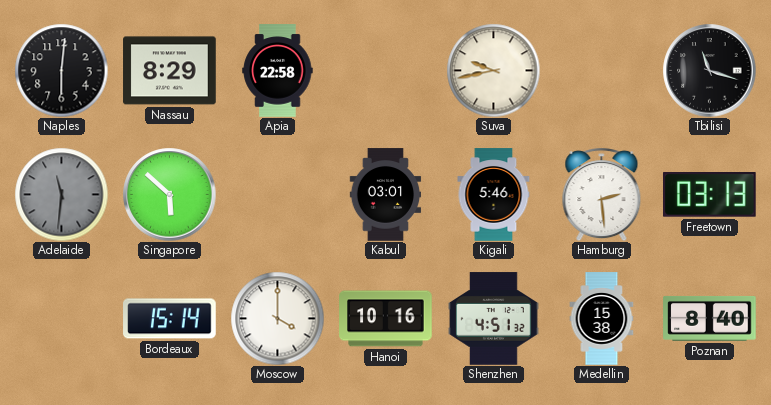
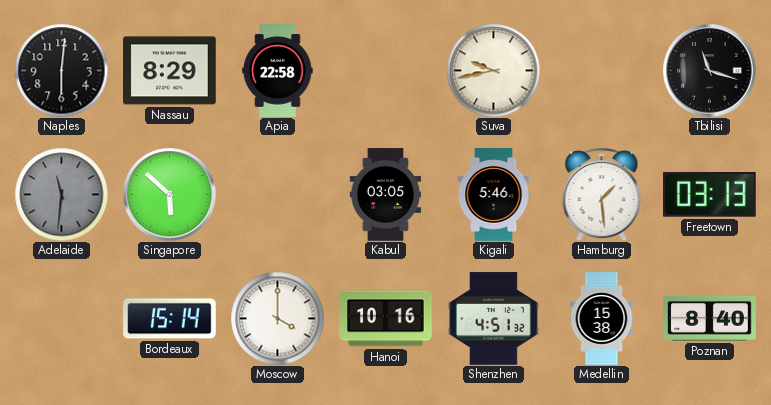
Kabul: 03:01 -> 03:05
Hamburg: 2:29 -> 1:29
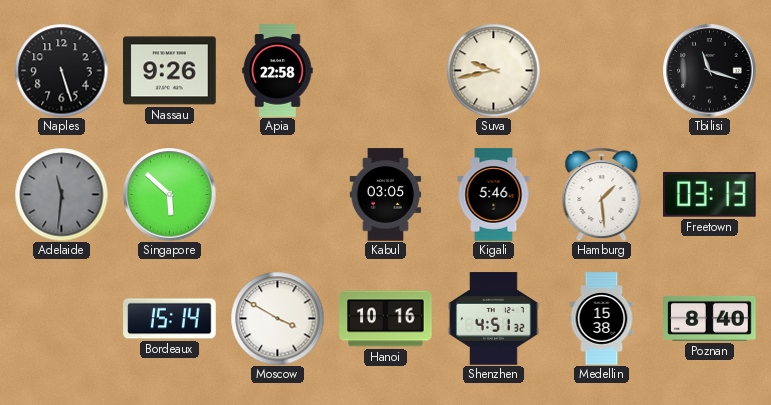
Naples: 6:01 -> 5:27
Nassau: 8:29 -> 9:26
Moscow: 4:00 -> 3:50
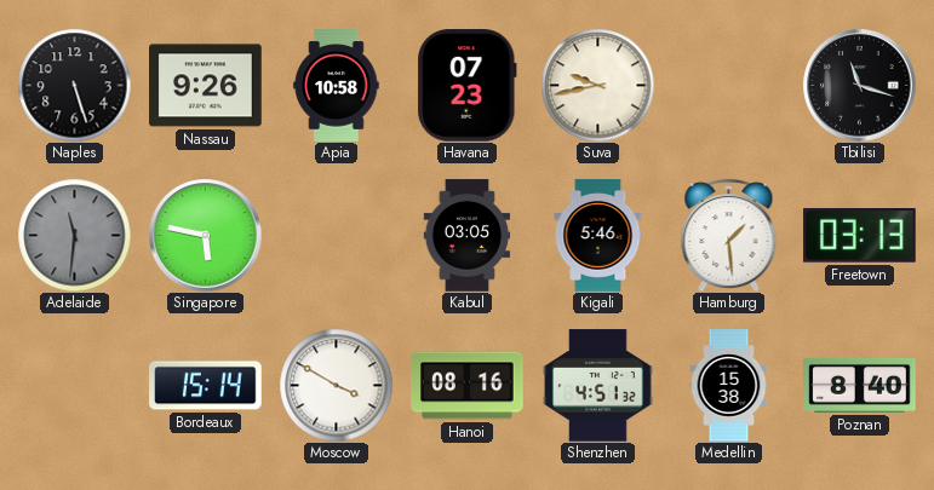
Apia: 22:58 -> 10:58
Havana: none -> 07:23
Singapore: 5:52 -> 5:47
Hanoi: 10:16 -> 08:16
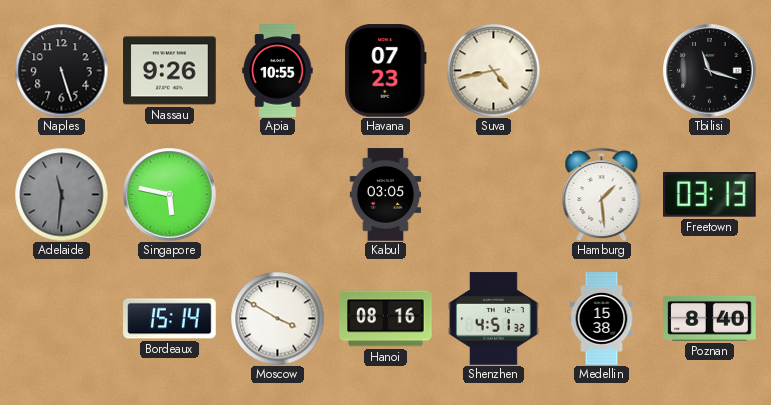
Apia: 10:58 -> 10:55
Suva: 9:43 -> 4:43
Kigali: 5:46 -> none
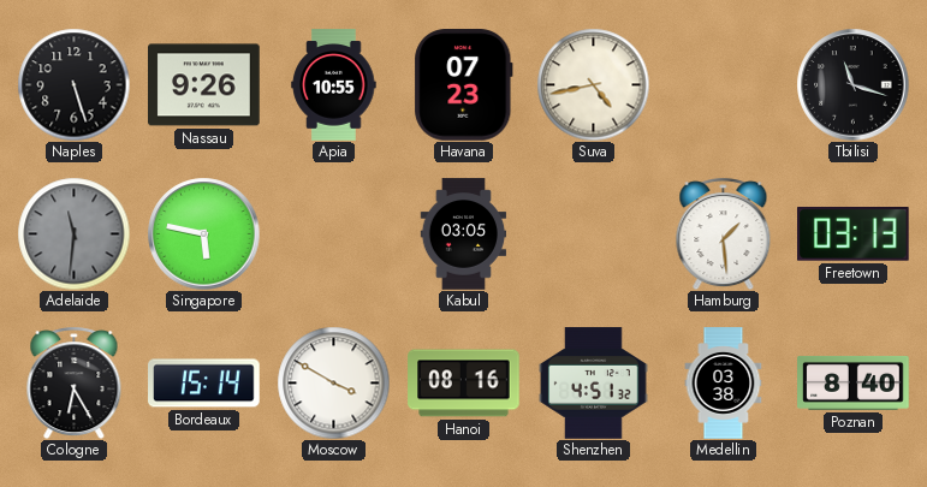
Cologne: none -> 6:25
Medellin: 15:38 -> 03:38
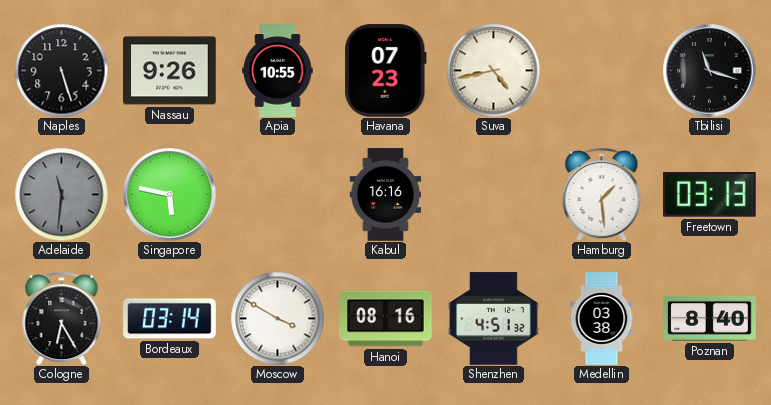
Kabul: 03:05 -> 16:16
Bordeaux: 15:14 -> 03:14
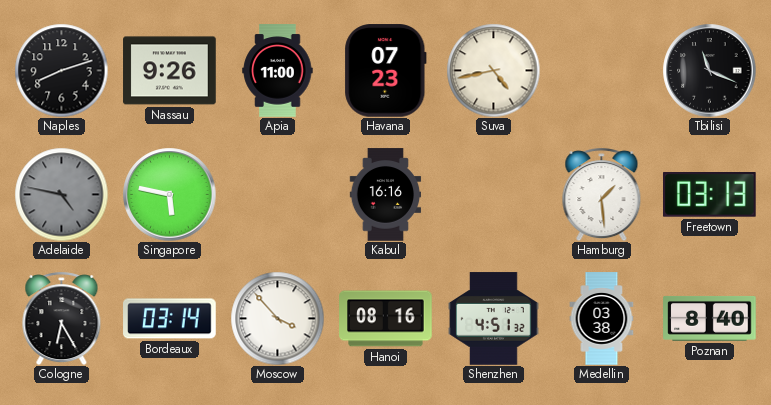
Naples: 5:27 -> 8:12
Apia: 10:55 -> 11:00
Tbilisi: 11:18 -> 11:19
Adelaide: 11:31 -> 4:47
Moscow: 3:50 -> 3:53
